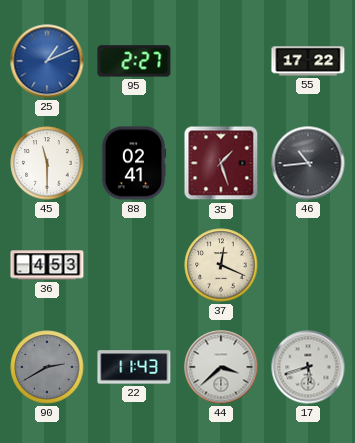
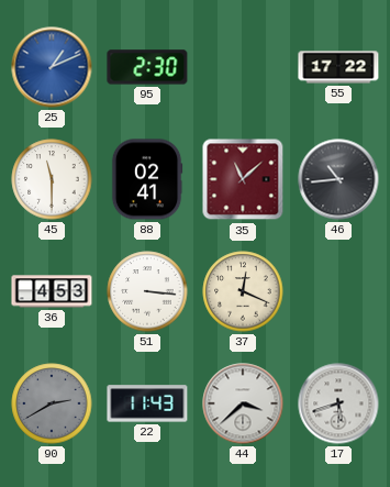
95: 2:27 -> 2:30
35: 1:27 -> 11:08
51: none -> 3:16
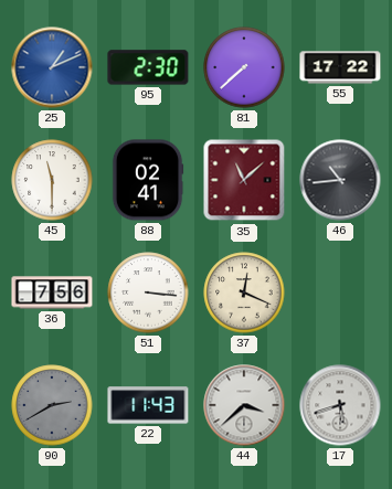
81: none -> 7:38
36: 4:53 -> 7:56
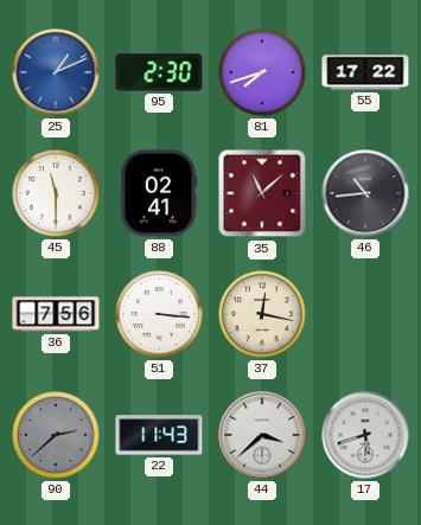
81: 7:38 -> 7:42
37: 12:19 -> 12:17
90: 2:40 -> 2:38
